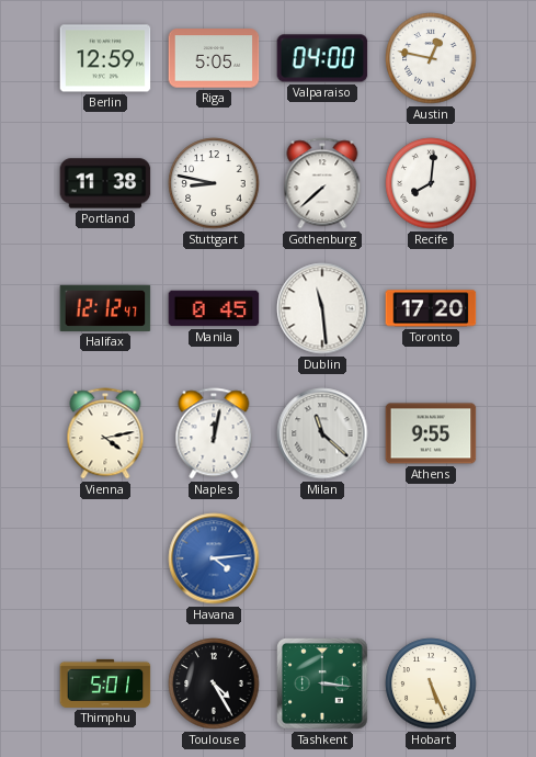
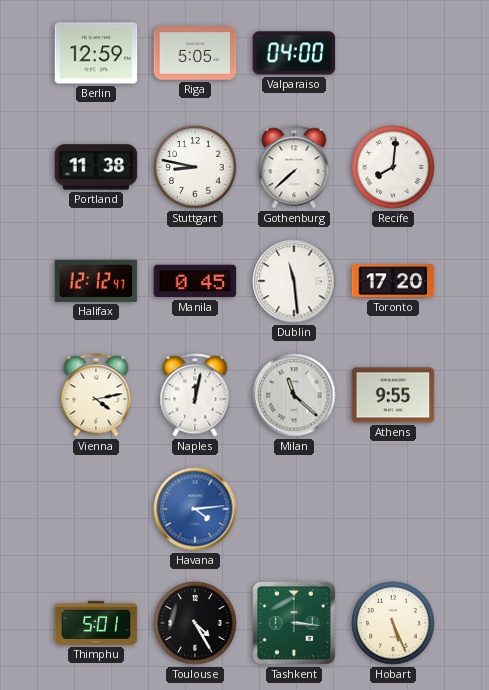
Austin: 12:47 -> none
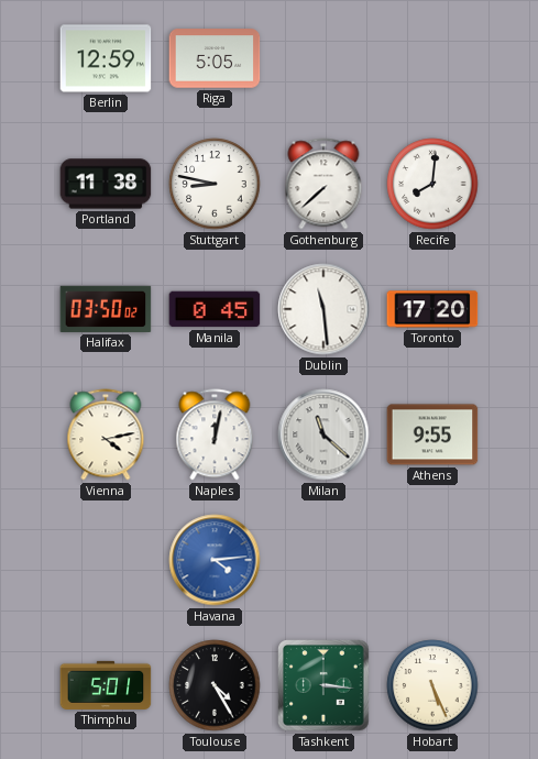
Valparaiso: 04:00 -> none
Halifax: 12:12 -> 03:50
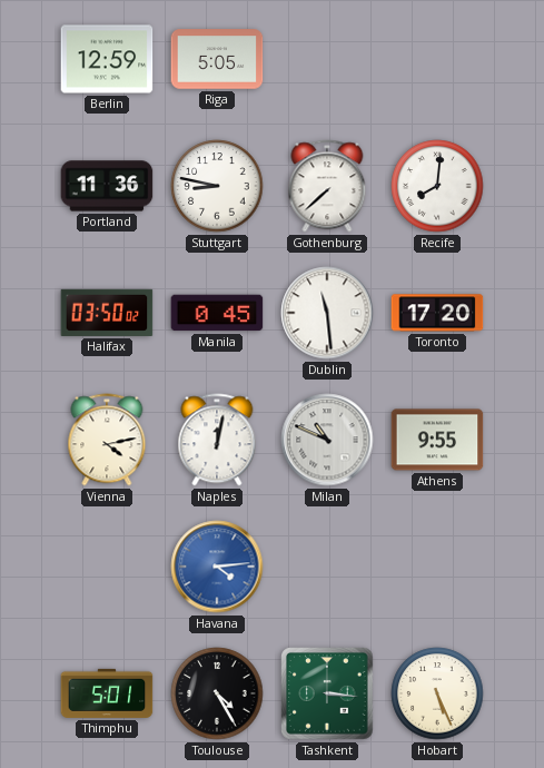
Portland: 11:38 -> 11:36
Milan: 11:22 -> 10:49
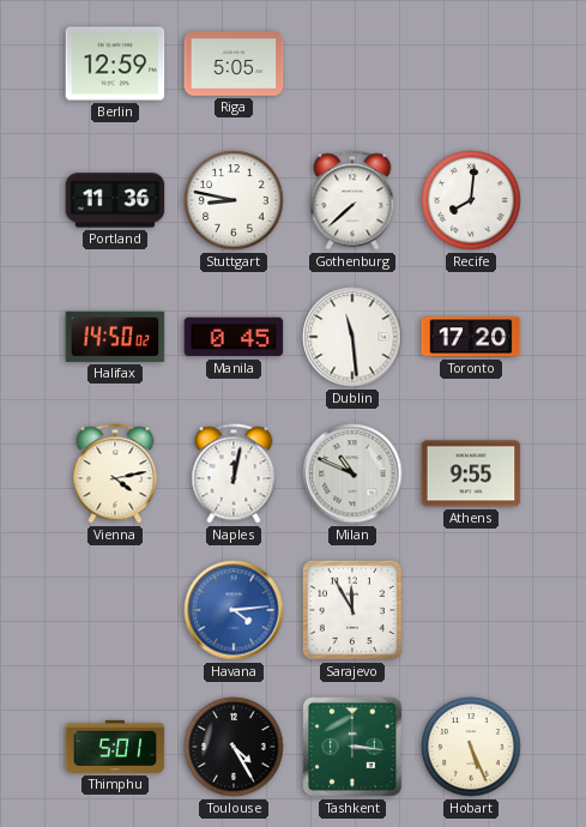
Halifax: 03:50 -> 14:50
Sarajevo: none -> 11:55
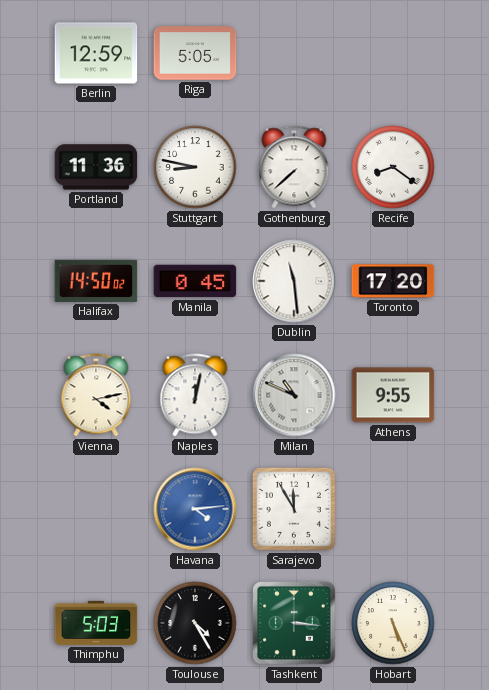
Recife: 8:01 -> 8:21
Thimphu: 5:01 -> 5:03
